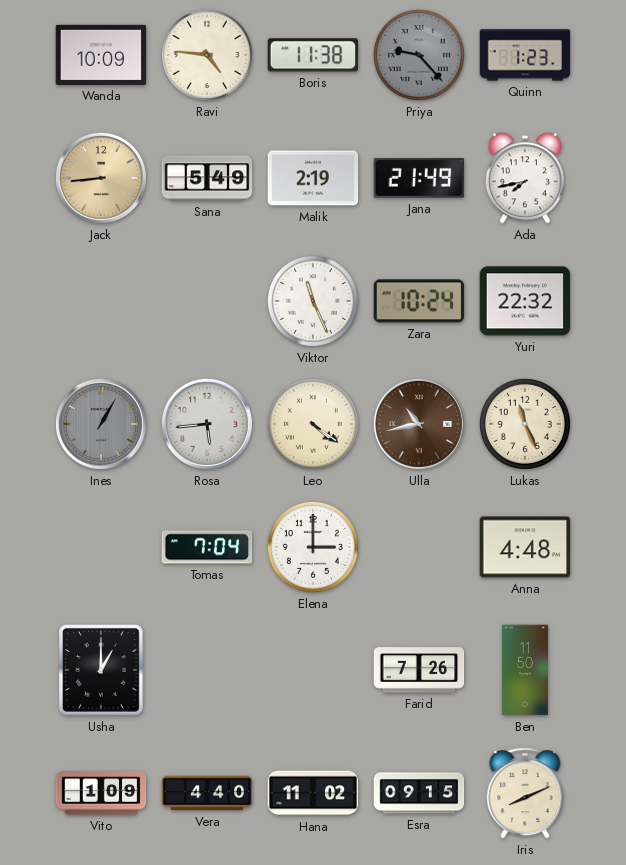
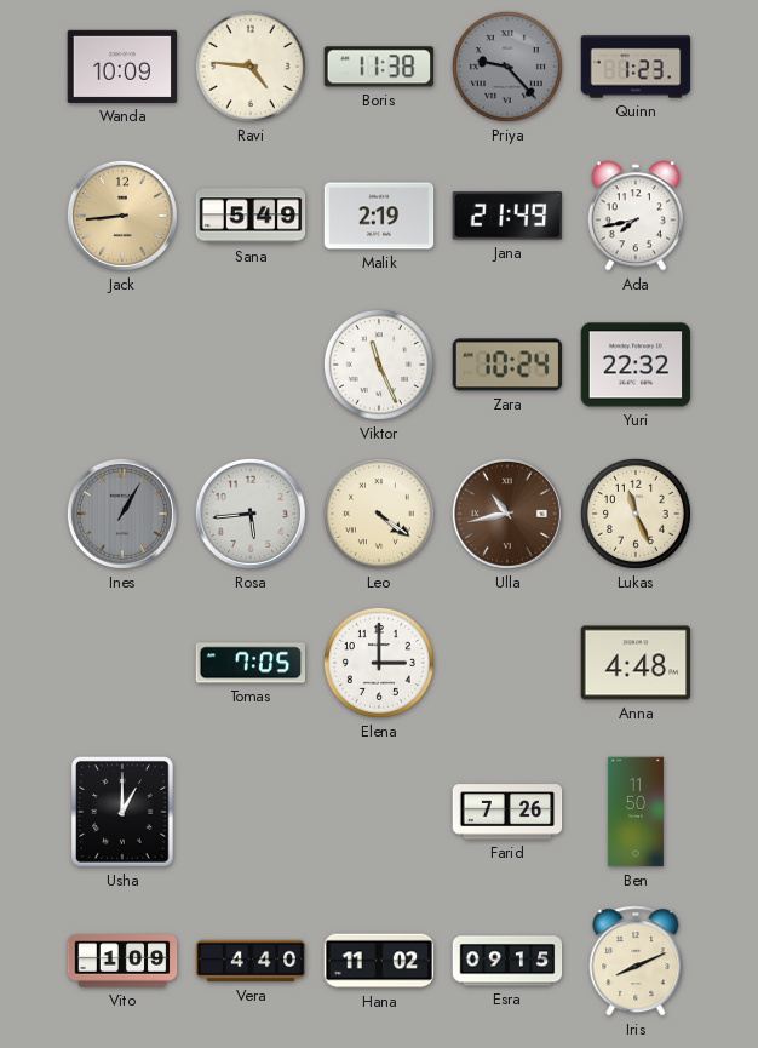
Tomas: 7:04 -> 7:05
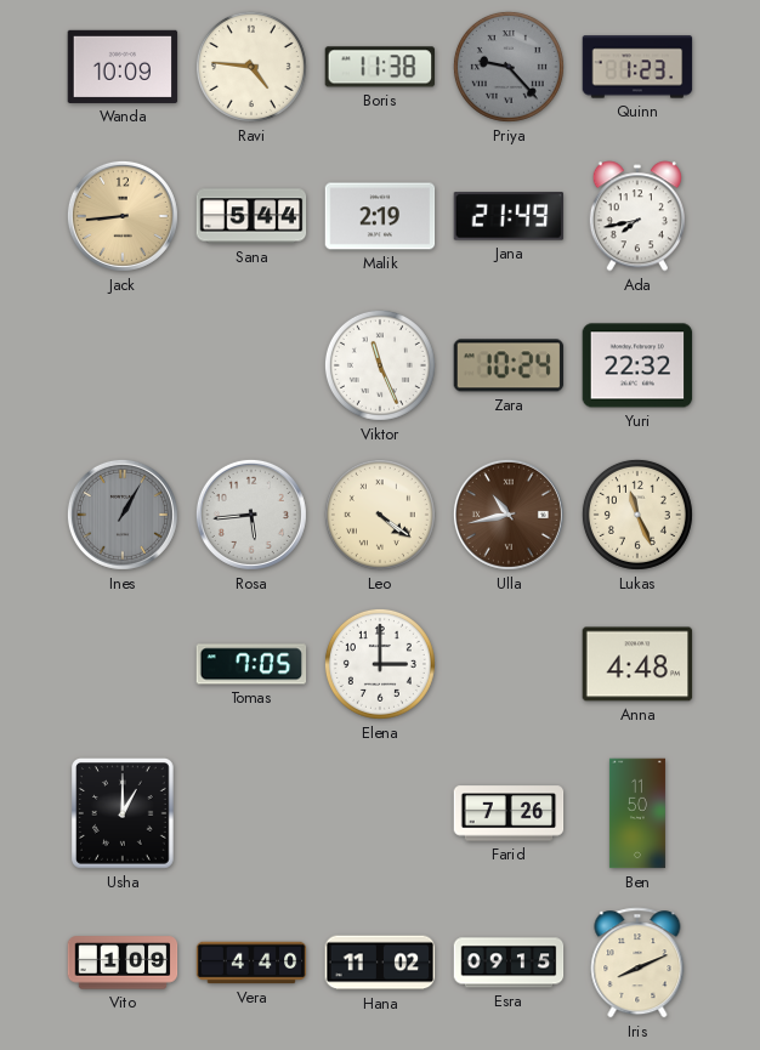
Sana: 5:49 -> 5:44
